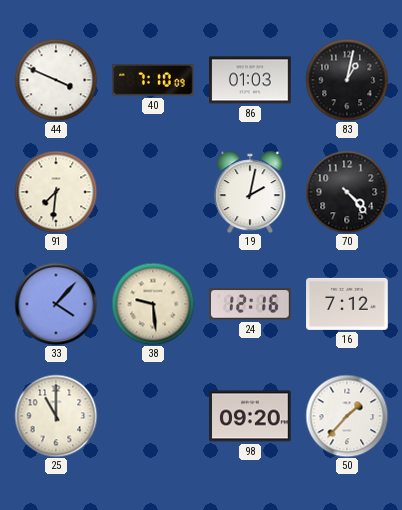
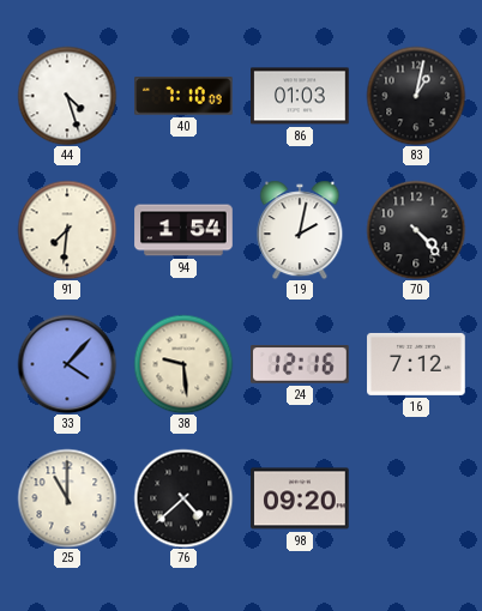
44: 3:49 -> 4:27
94: none -> 1:54
76: none -> 4:38
50: 1:37 -> none
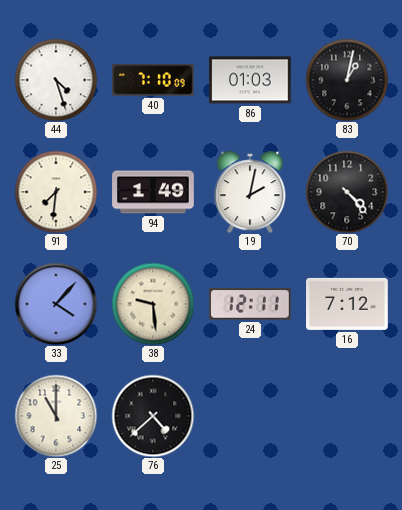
94: 1:54 -> 1:49
24: 12:16 -> 12:11
98: 09:20 -> none
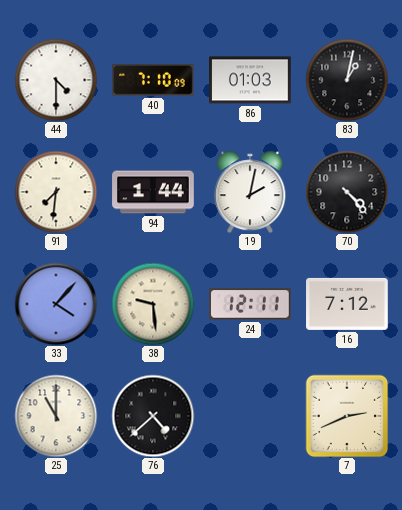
44: 4:27 -> 4:30
94: 1:49 -> 1:44
7: none -> 2:41
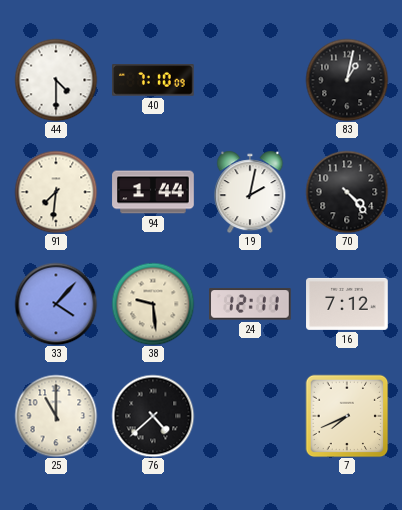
86: 01:03 -> none
7: 2:41 -> 7:41
